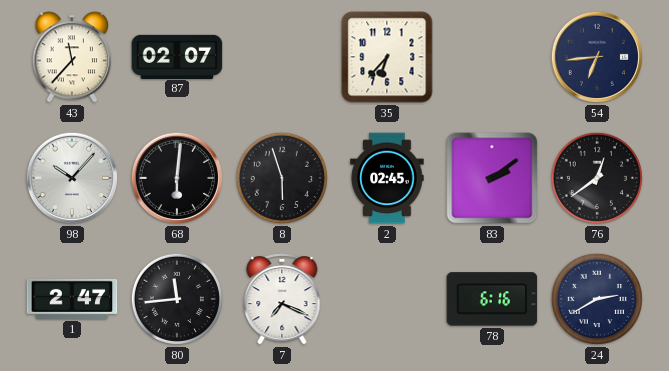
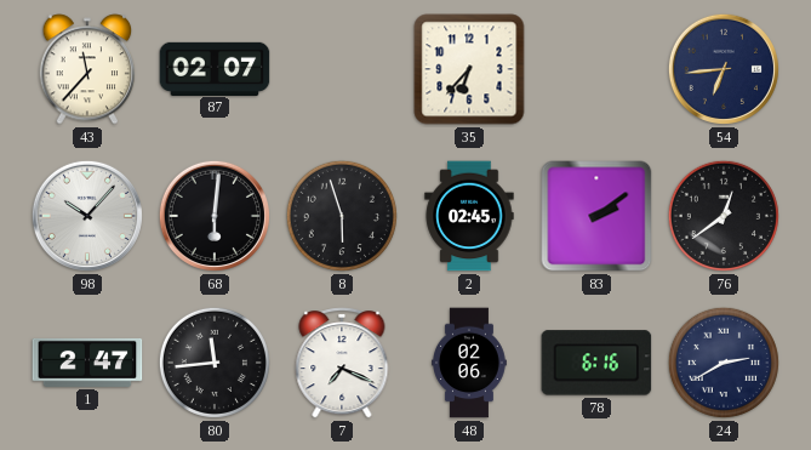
48: none -> 02:06
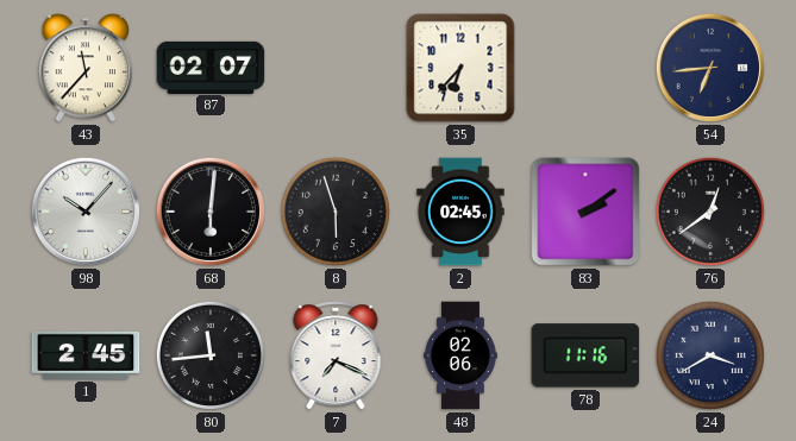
1: 2:47 -> 2:45
78: 6:16 -> 11:16
24: 2:40 -> 3:40
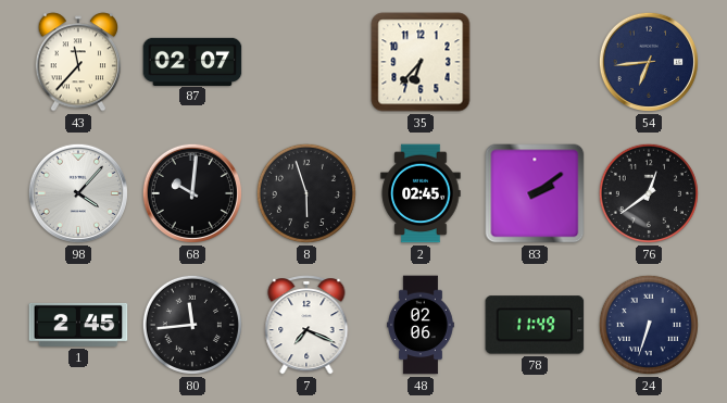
98: 10:07 -> 4:07
68: 6:01 -> 10:01
78: 11:16 -> 11:49
24: 3:40 -> 6:33
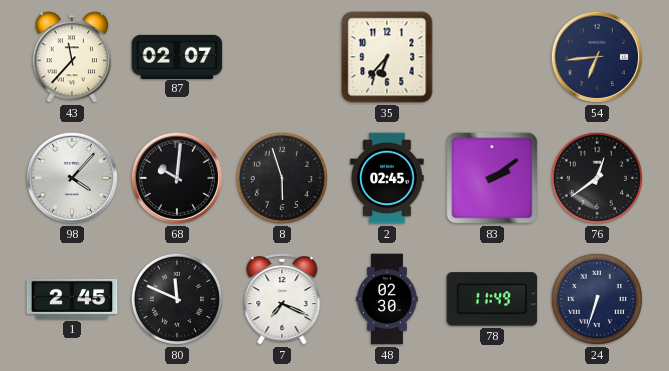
80: 11:44 -> 11:49
48: 02:06 -> 02:30
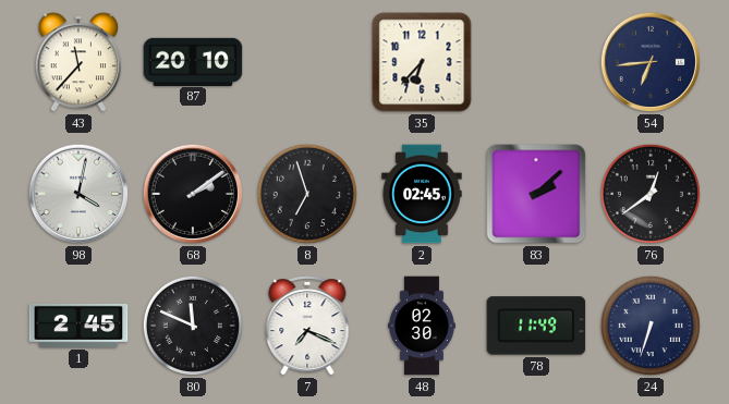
87: 02:07 -> 20:10
98: 4:07 -> 4:02
68: 10:01 -> 2:09
8: 5:57 -> 6:57
83: 2:09 -> 2:08
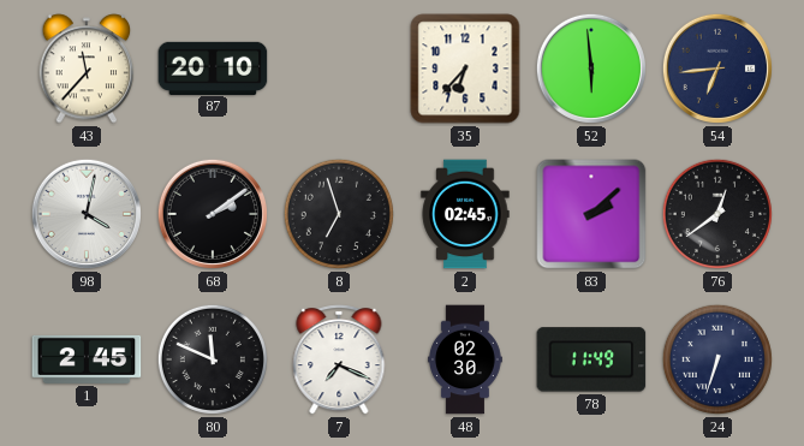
52: none -> 5:59
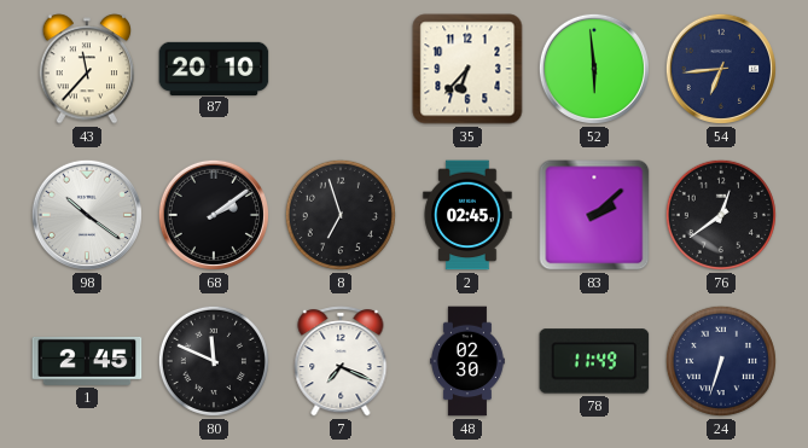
98: 4:02 -> 10:21
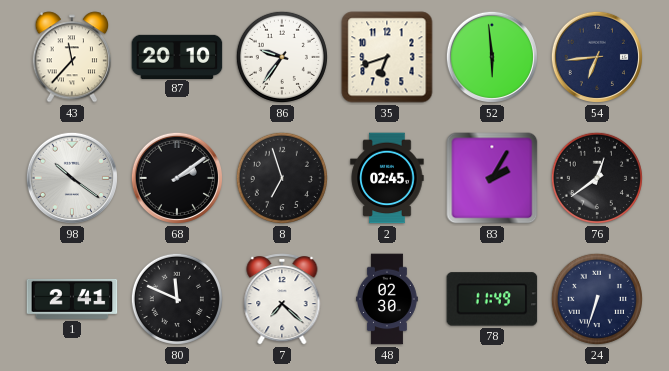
86: none -> 9:36
35: 6:37 -> 6:42
83: 2:08 -> 2:05
1: 2:45 -> 2:41
7: 7:19 -> 7:22
